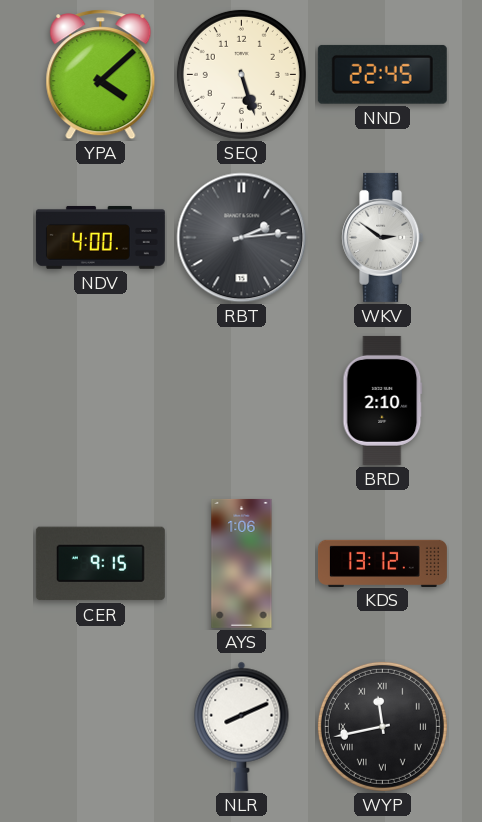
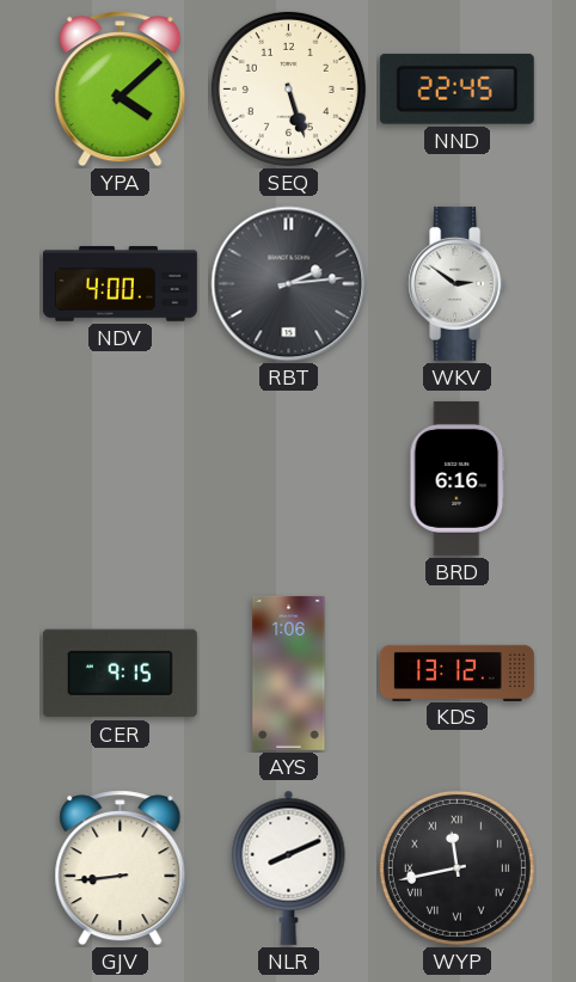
BRD: 2:10 -> 6:16
GJV: none -> 8:44
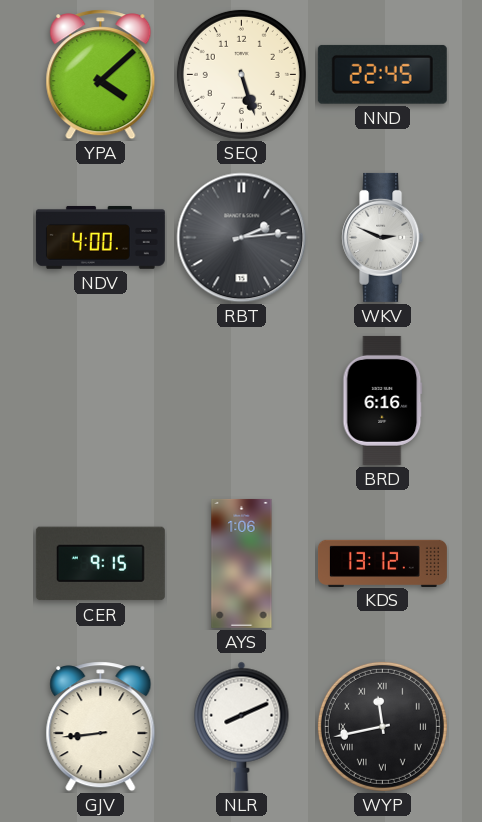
WKV: 2:51 -> 2:49
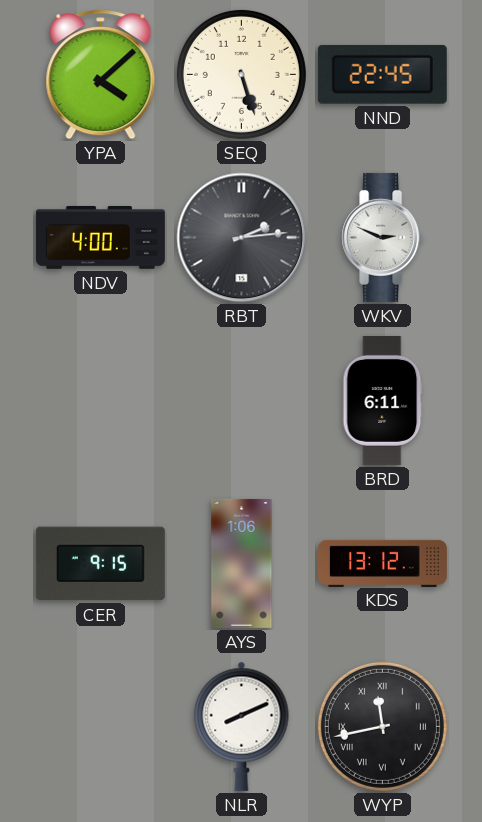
BRD: 6:16 -> 6:11
GJV: 8:44 -> none
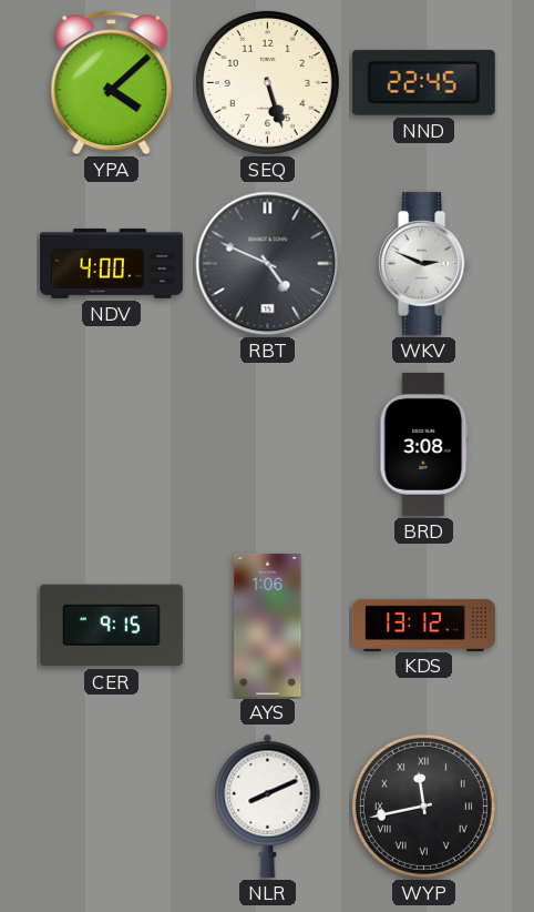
RBT: 2:14 -> 4:49
BRD: 6:11 -> 3:08
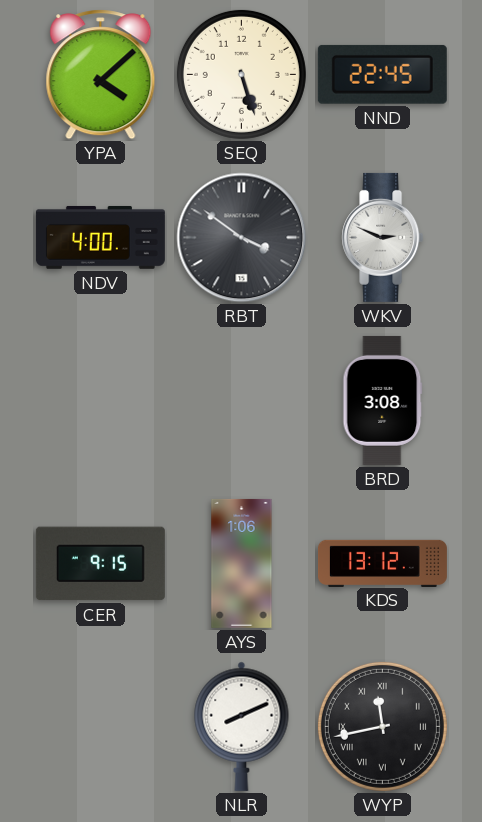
RBT: 4:49 -> 3:51
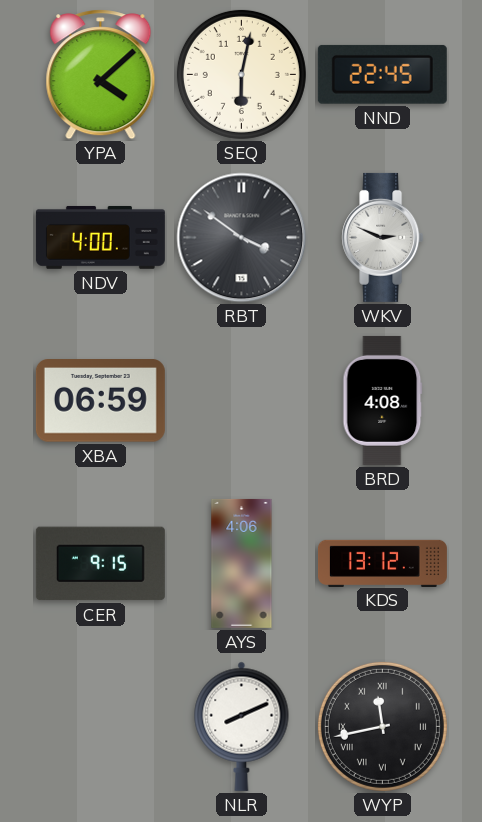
SEQ: 5:27 -> 6:02
XBA: none -> 06:59
BRD: 3:08 -> 4:08
AYS: 1:06 -> 4:06
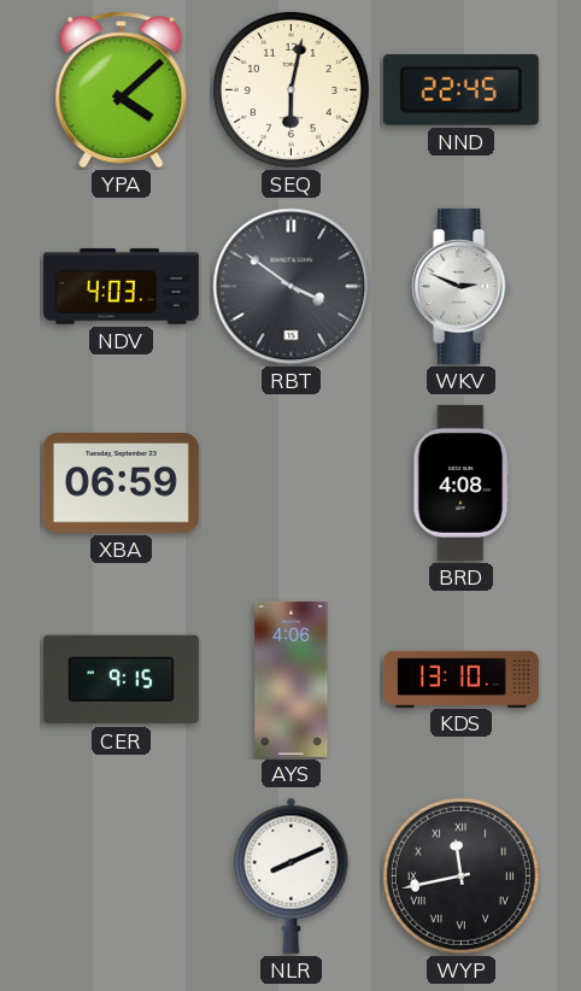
NDV: 4:00 -> 4:03
KDS: 13:12 -> 13:10
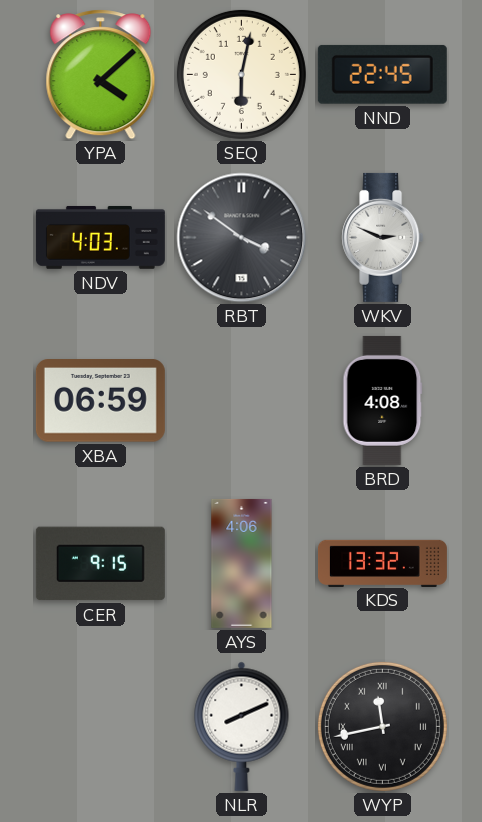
KDS: 13:10 -> 13:32
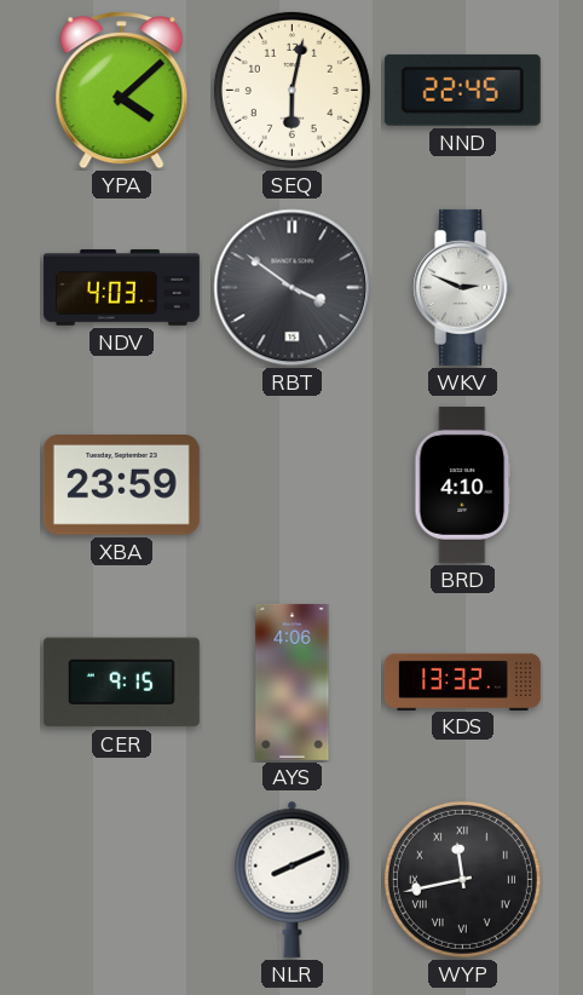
XBA: 06:59 -> 23:59
BRD: 4:08 -> 4:10
